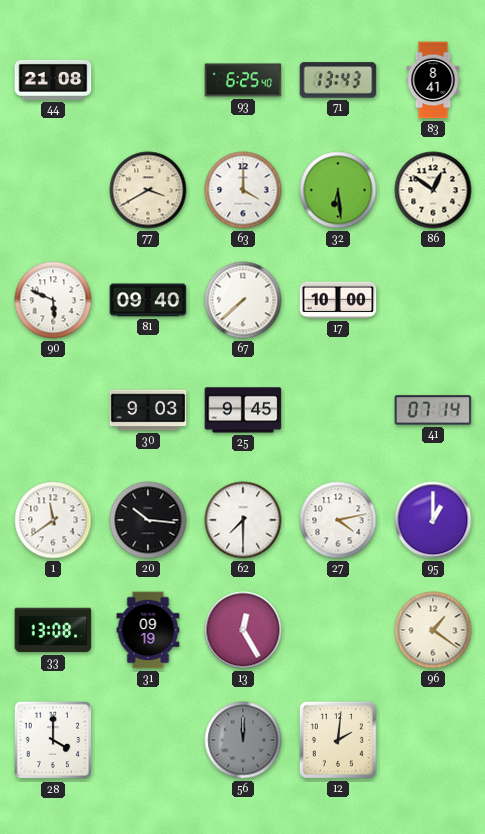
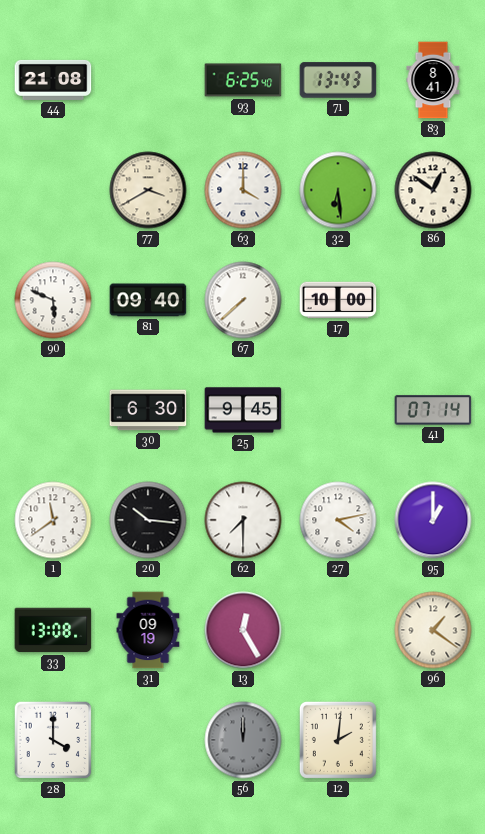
30: 9:03 -> 6:30
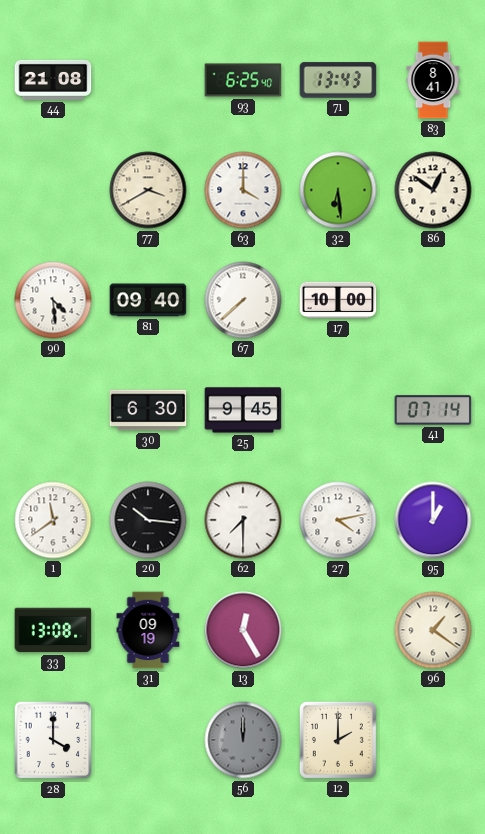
90: 5:49 -> 4:29
12: 2:01 -> 2:00
